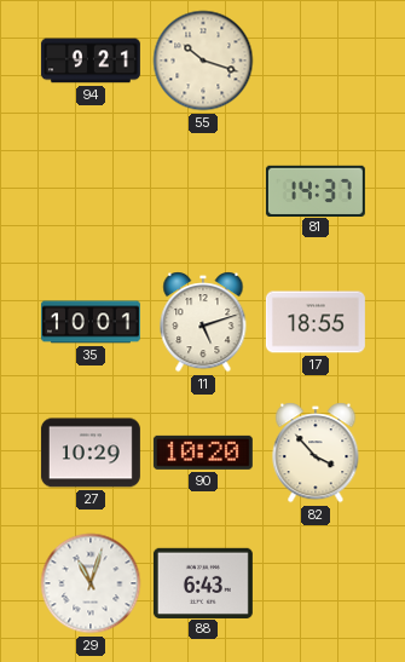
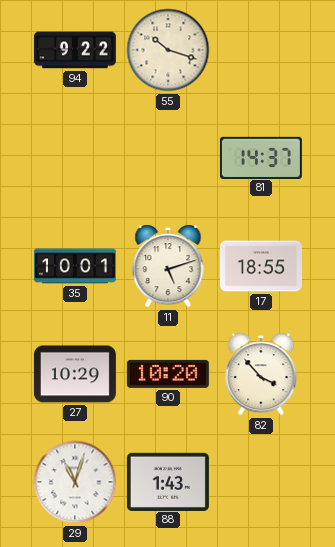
94: 9:21 -> 9:22
88: 6:43 -> 1:43
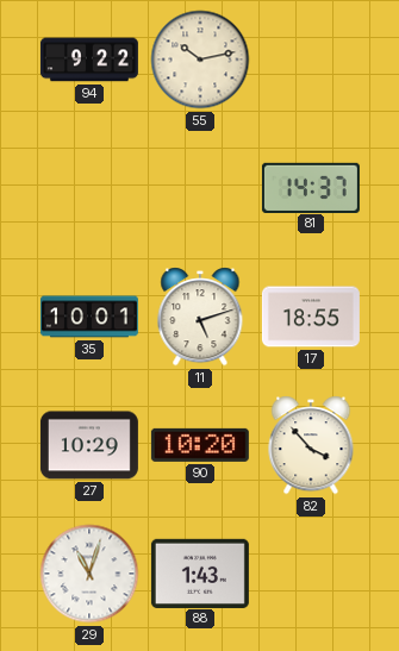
55: 10:18 -> 10:13
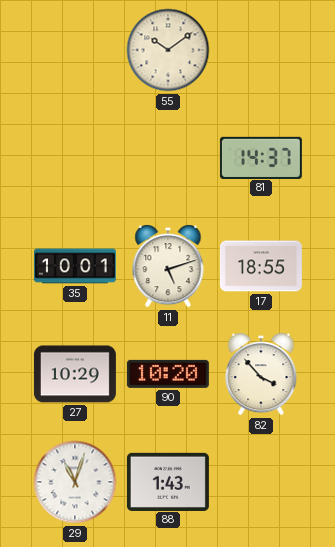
94: 9:22 -> none
55: 10:13 -> 10:09
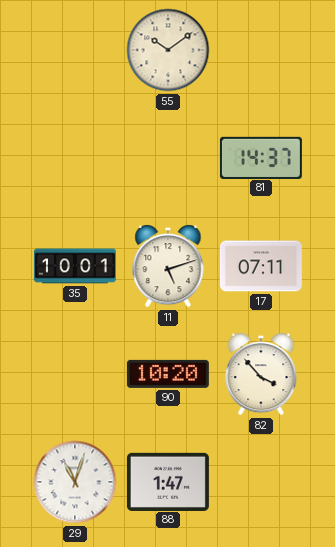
17: 18:55 -> 07:11
27: 10:29 -> none
88: 1:43 -> 1:47
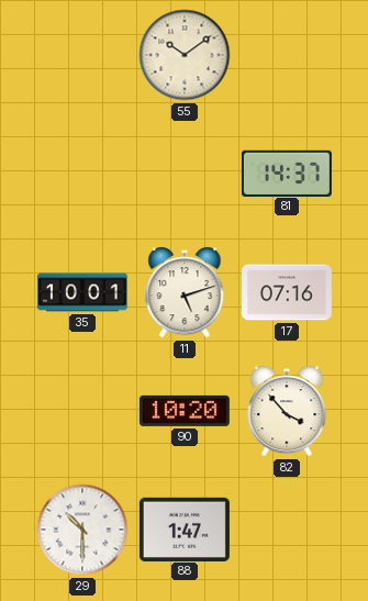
17: 07:11 -> 07:16
29: 11:03 -> 10:30
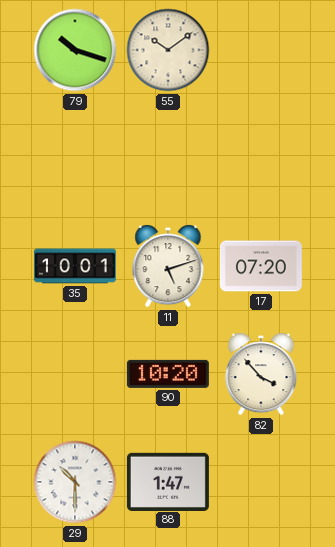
79: none -> 10:18
81: 14:37 -> none
17: 07:16 -> 07:20
